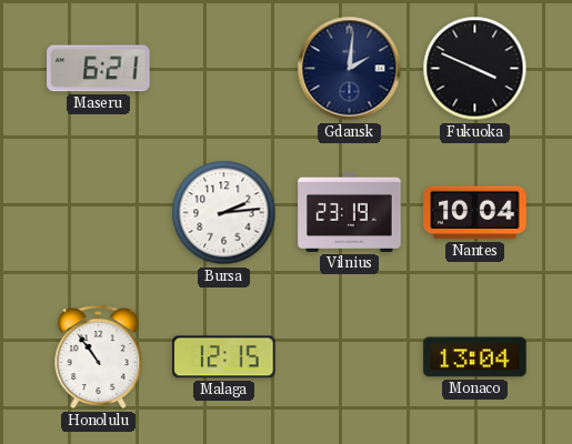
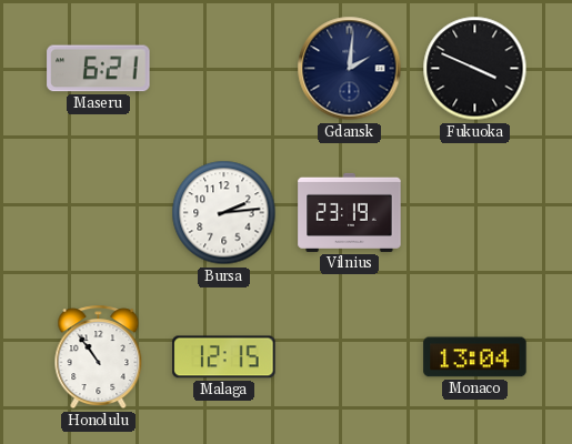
Nantes: 10:04 -> none
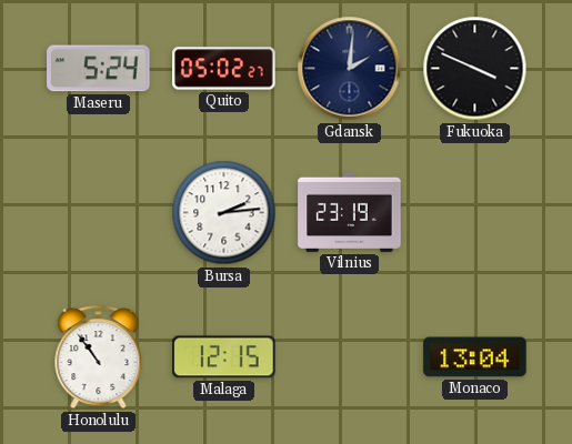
Maseru: 6:21 -> 5:24
Quito: none -> 05:02
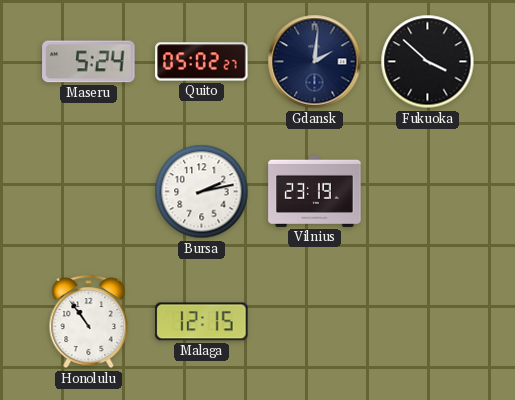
Fukuoka: 3:49 -> 3:52
Bursa: 2:14 -> 2:13
Monaco: 13:04 -> none
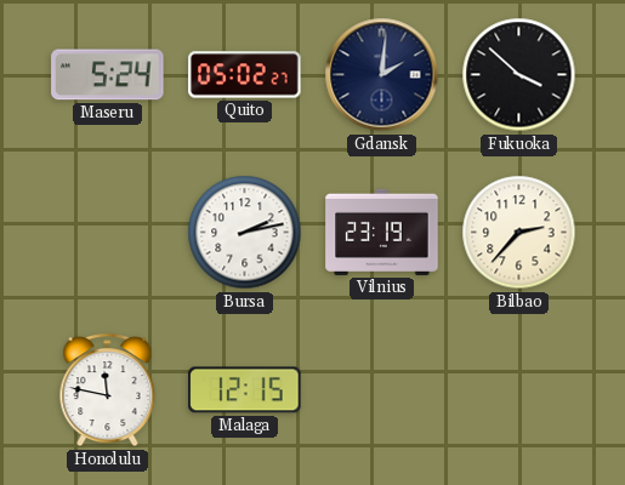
Bilbao: none -> 2:37
Honolulu: 10:54 -> 11:47
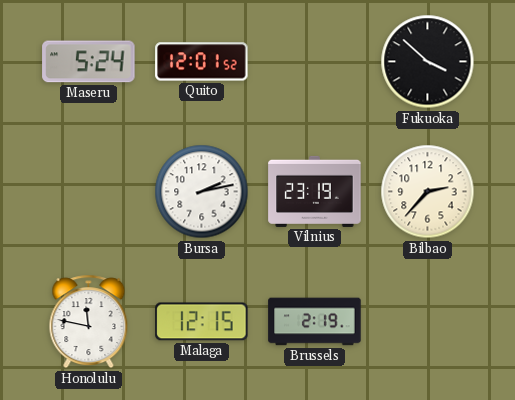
Quito: 05:02 -> 12:01
Gdansk: 2:01 -> none
Brussels: none -> 2:19
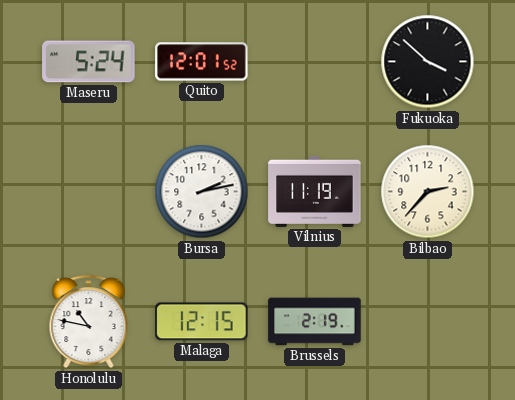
Vilnius: 23:19 -> 11:19
Honolulu: 11:47 -> 10:47
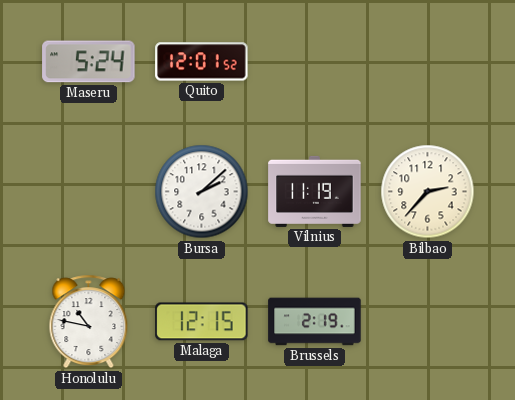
Fukuoka: 3:52 -> none
Bursa: 2:13 -> 2:08
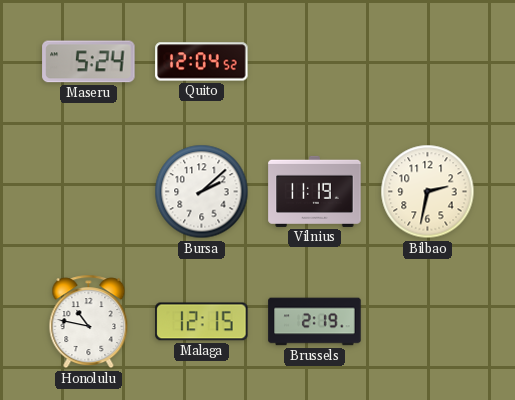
Quito: 12:01 -> 12:04
Bilbao: 2:37 -> 2:32
